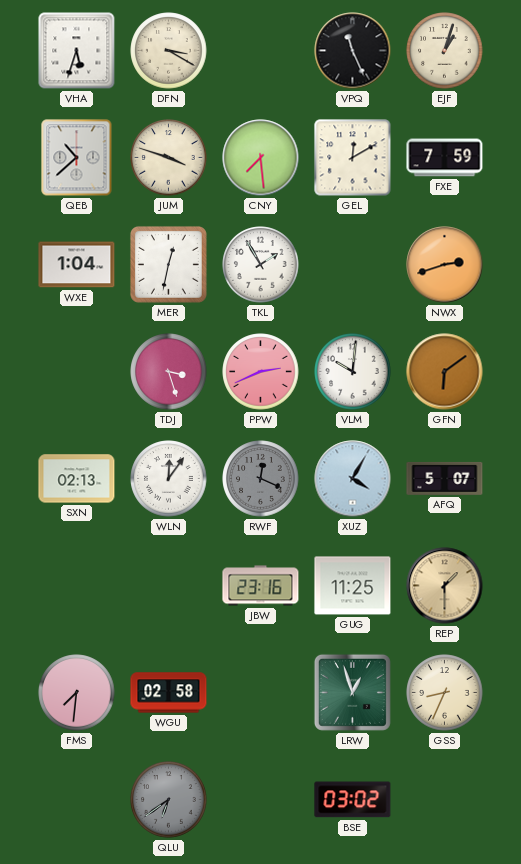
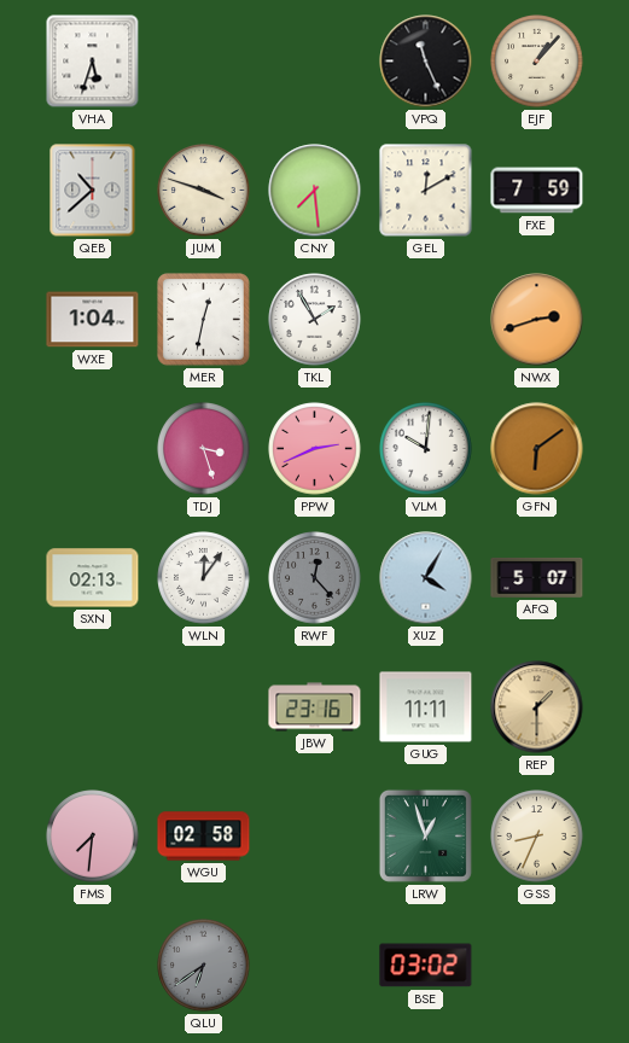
DFN: 3:20 -> none
EJF: 1:03 -> 1:07
RWF: 12:19 -> 12:23
GUG: 11:25 -> 11:11
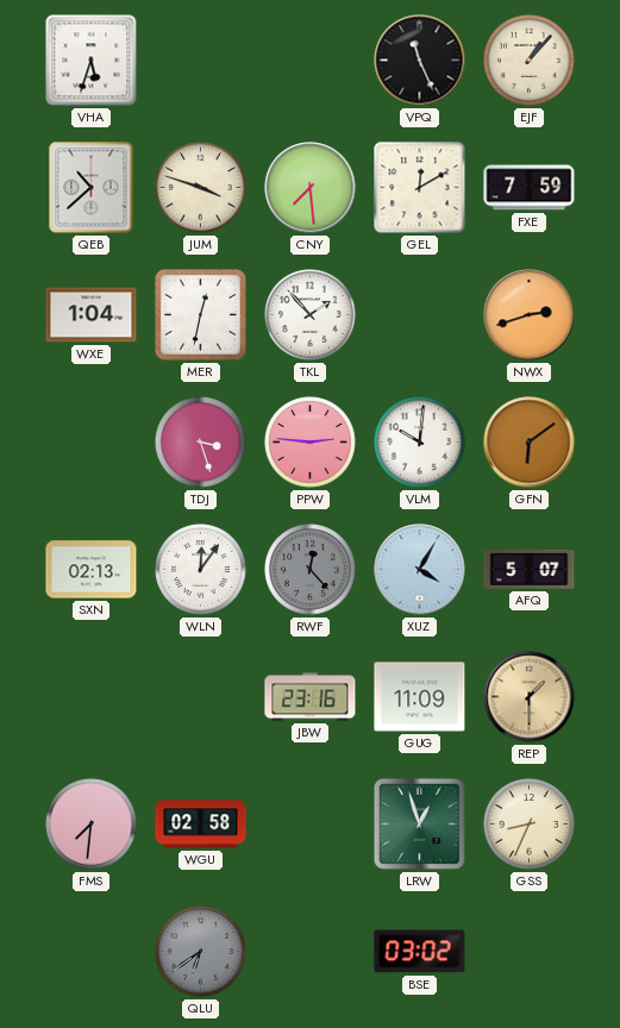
TKL: 1:55 -> 1:53
PPW: 2:41 -> 2:46
GUG: 11:11 -> 11:09
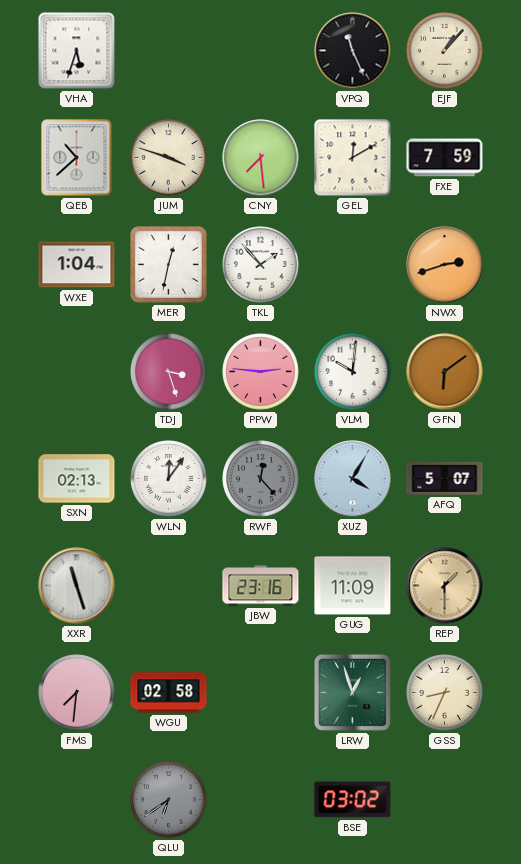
XXR: none -> 11:27
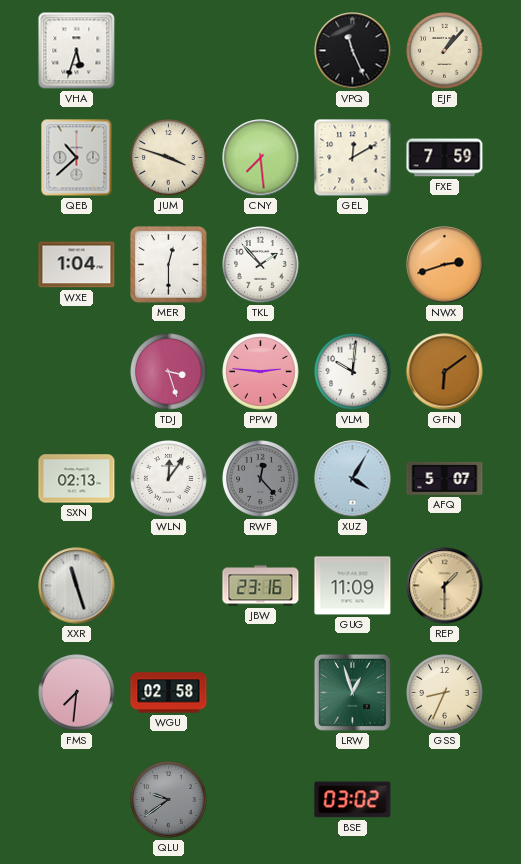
MER: 12:32 -> 12:30
QLU: 6:39 -> 9:39
